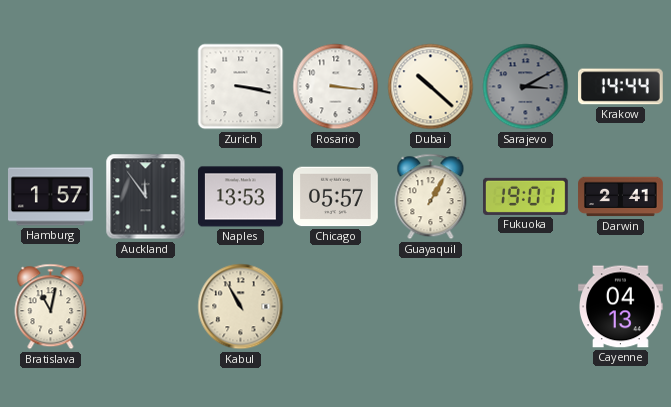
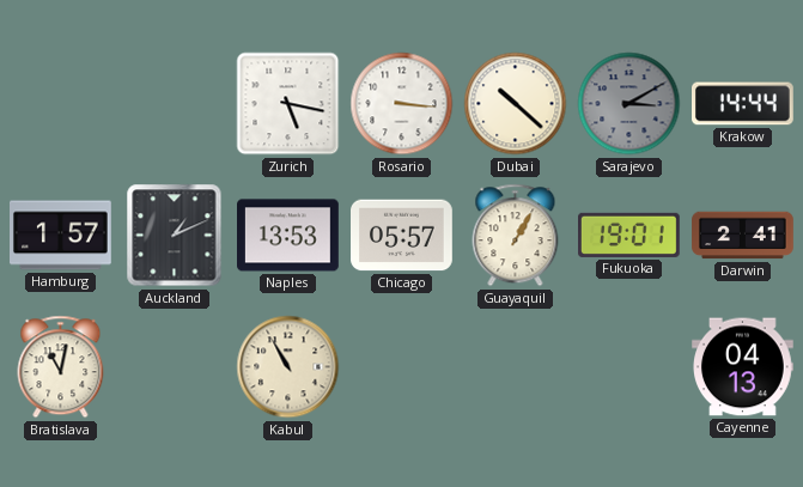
Zurich: 3:17 -> 5:17
Auckland: 11:54 -> 1:11
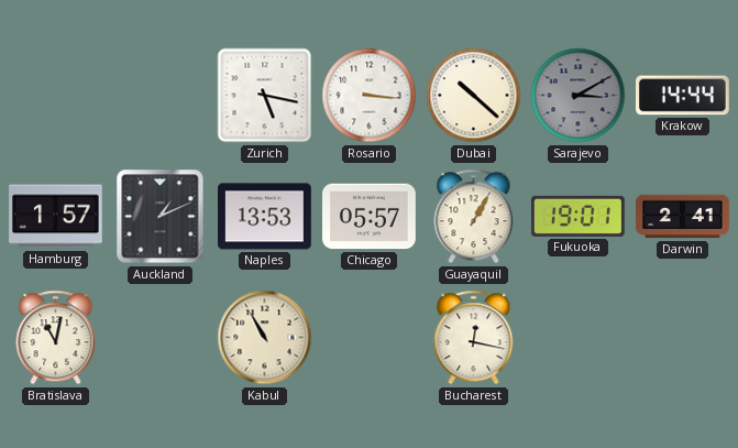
Bucharest: none -> 12:17
Cayenne: 04:13 -> none
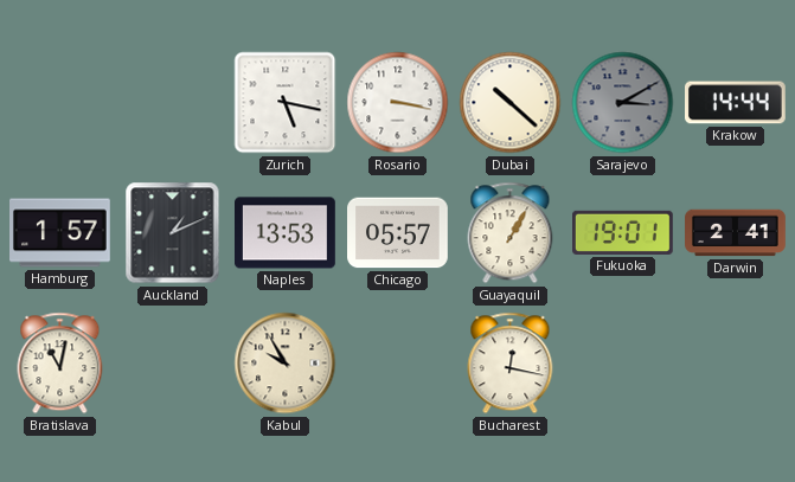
Rosario: 3:16 -> 3:17
Kabul: 10:55 -> 9:55
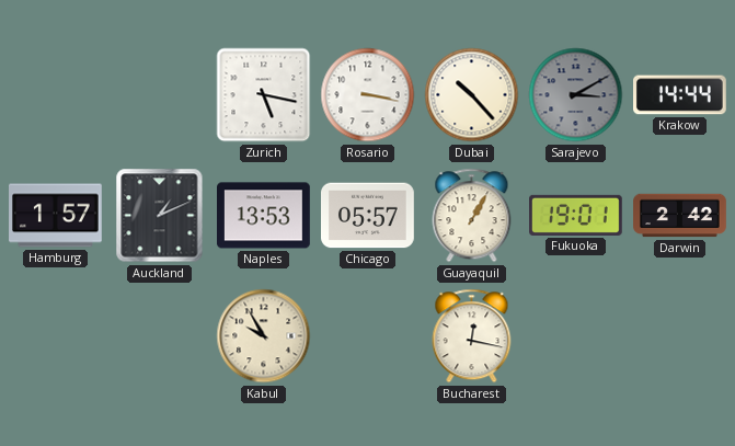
Dubai: 10:22 -> 10:23
Darwin: 2:41 -> 2:42
Bratislava: 11:02 -> none
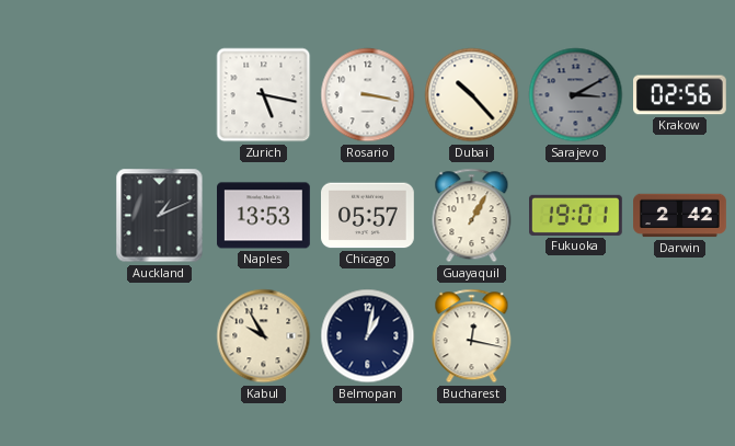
Krakow: 14:44 -> 02:56
Hamburg: 1:57 -> none
Belmopan: none -> 1:02
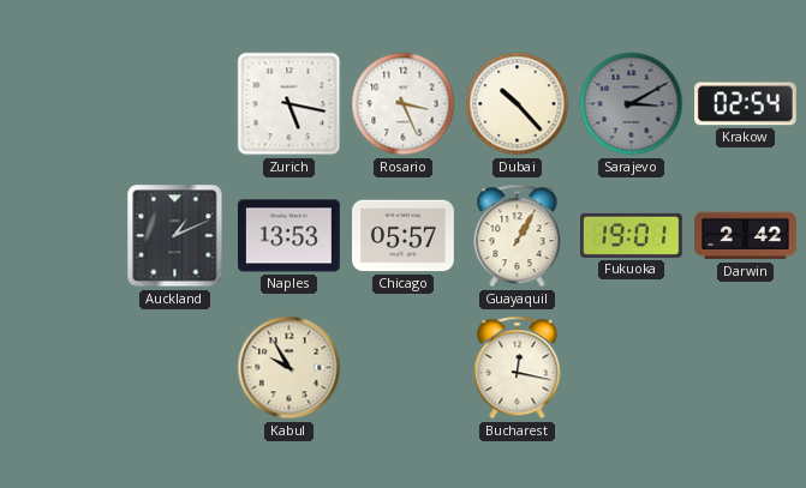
Rosario: 3:17 -> 3:26
Krakow: 02:56 -> 02:54
Belmopan: 1:02 -> none
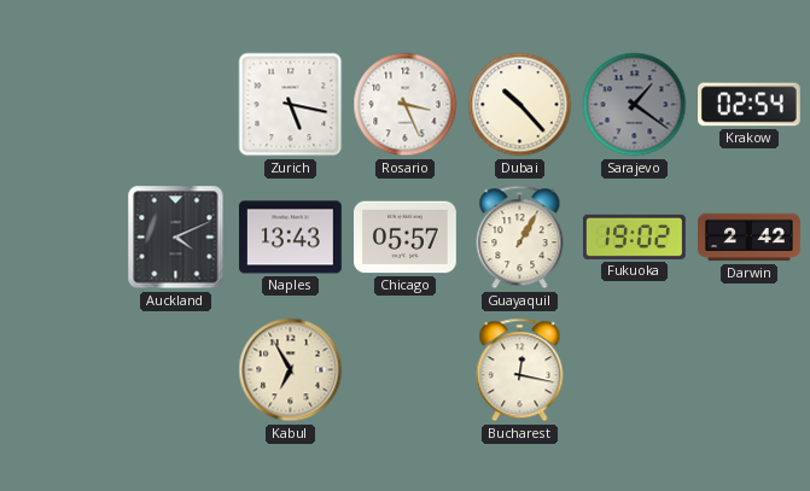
Sarajevo: 3:10 -> 1:21
Auckland: 1:11 -> 4:11
Naples: 13:53 -> 13:43
Fukuoka: 19:01 -> 19:02
Kabul: 9:55 -> 6:55
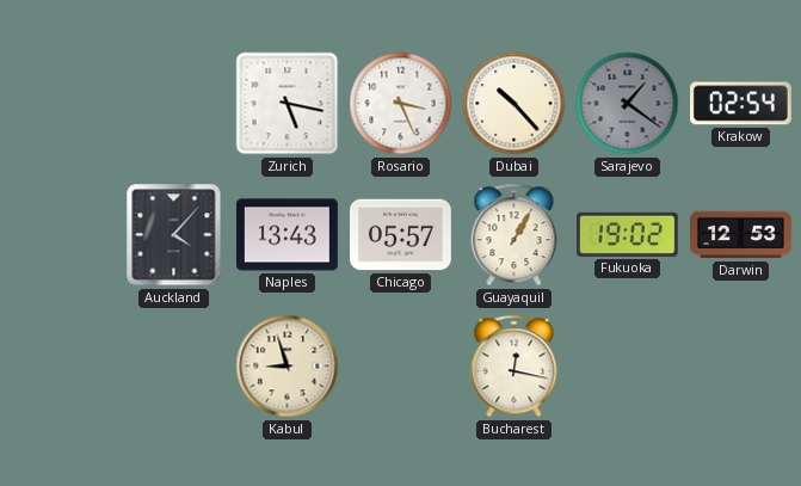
Auckland: 4:11 -> 4:07
Darwin: 2:42 -> 12:53
Kabul: 6:55 -> 8:57
